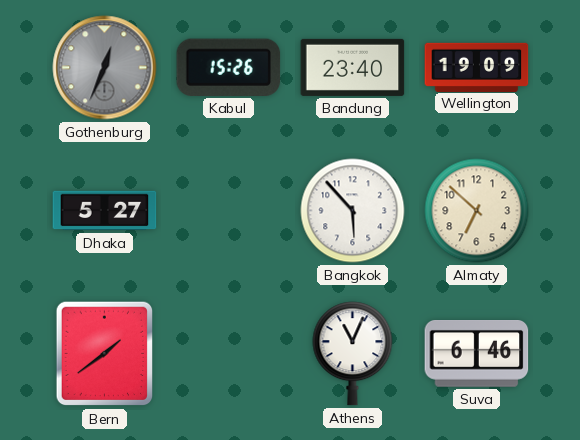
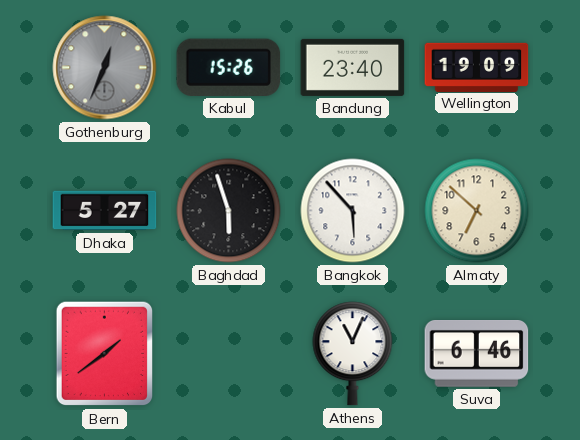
Baghdad: none -> 5:57
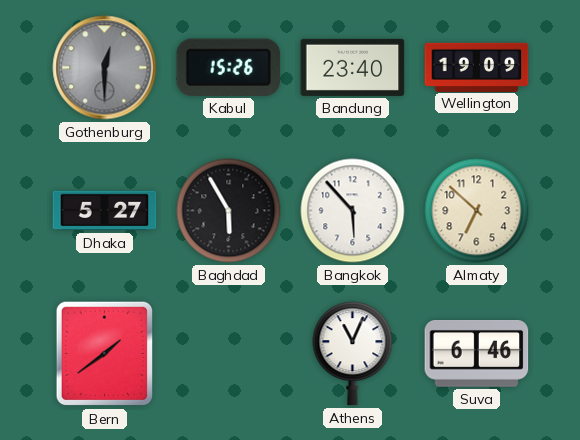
Gothenburg: 12:34 -> 12:30
Baghdad: 5:57 -> 5:55
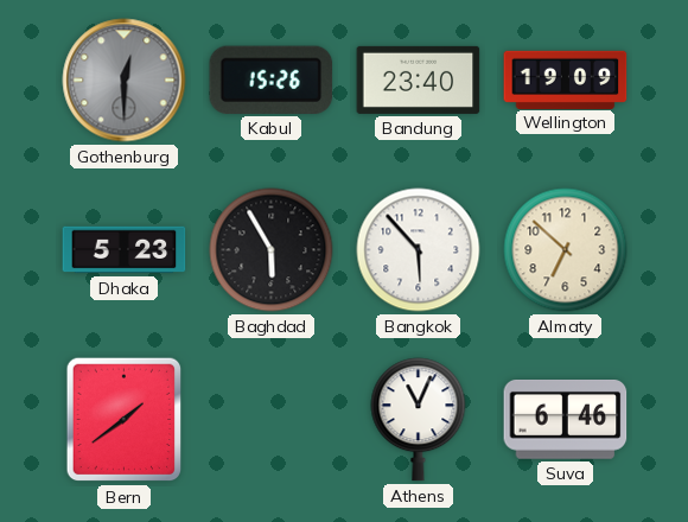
Dhaka: 5:27 -> 5:23
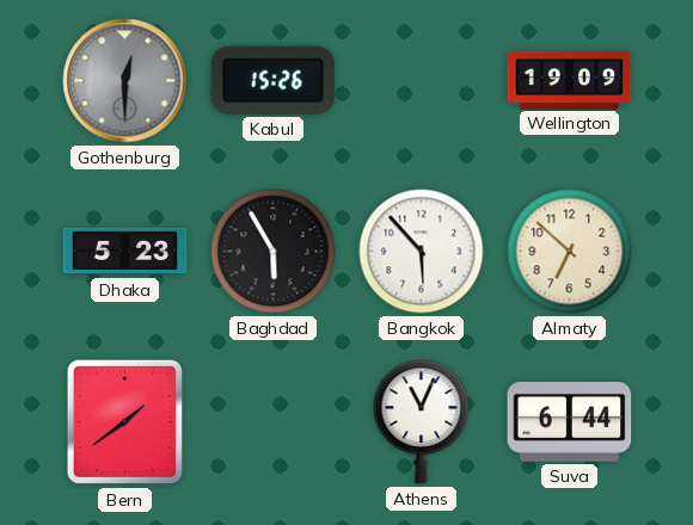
Bandung: 23:40 -> none
Suva: 6:46 -> 6:44
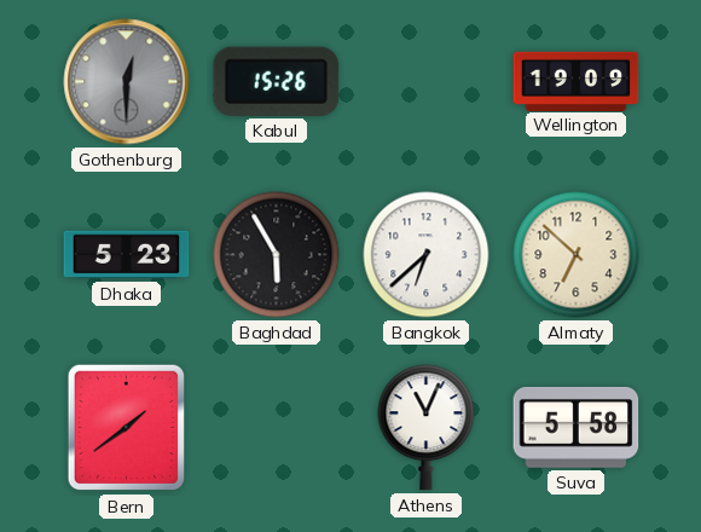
Bangkok: 5:53 -> 6:38
Suva: 6:44 -> 5:58
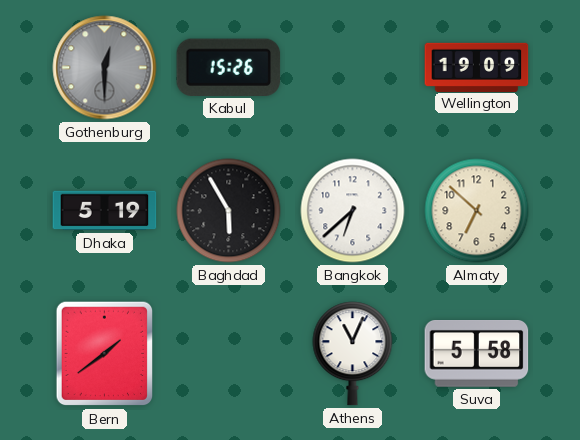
Dhaka: 5:23 -> 5:19
